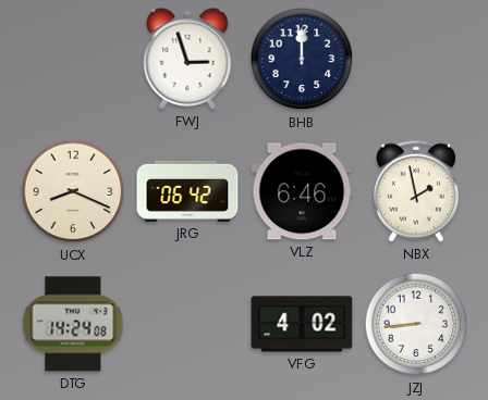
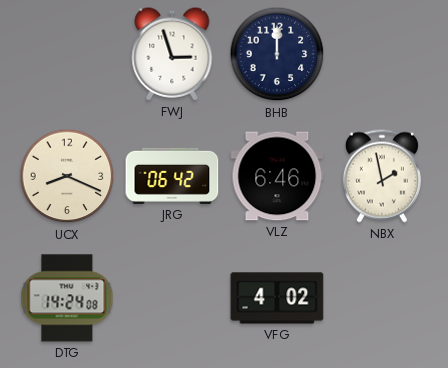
JZJ: 8:44 -> none
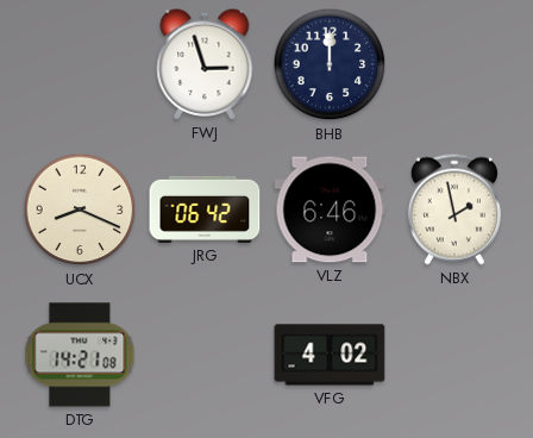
DTG: 14:24 -> 14:21
